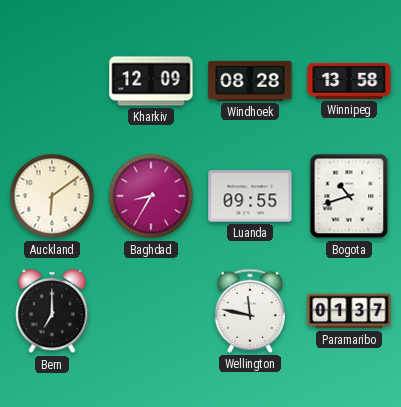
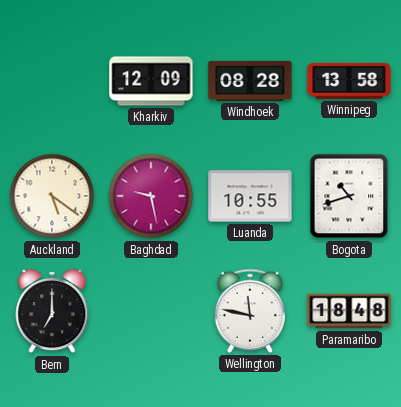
Auckland: 6:09 -> 5:21
Baghdad: 8:35 -> 9:28
Luanda: 09:55 -> 10:55
Paramaribo: 01:37 -> 18:48
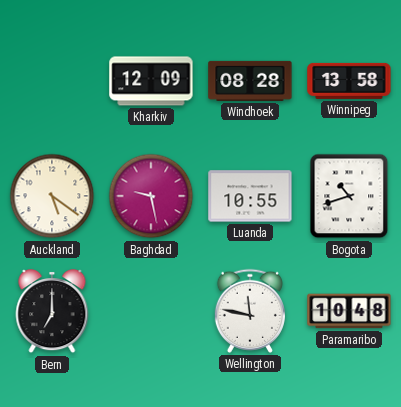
Paramaribo: 18:48 -> 10:48
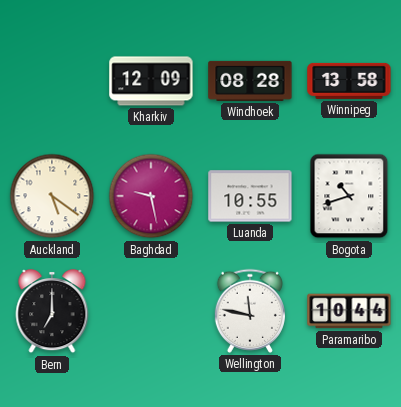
Paramaribo: 10:48 -> 10:44
